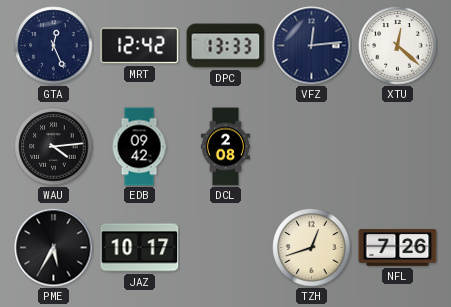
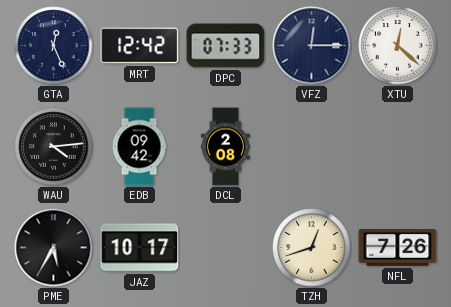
DPC: 13:33 -> 07:33
VFZ: 12:14 -> 12:15
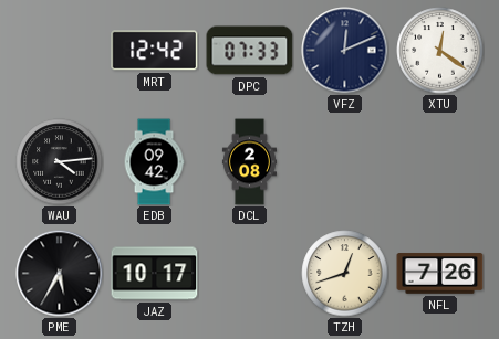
GTA: 12:26 -> none
VFZ: 12:15 -> 12:11
XTU: 12:22 -> 12:21
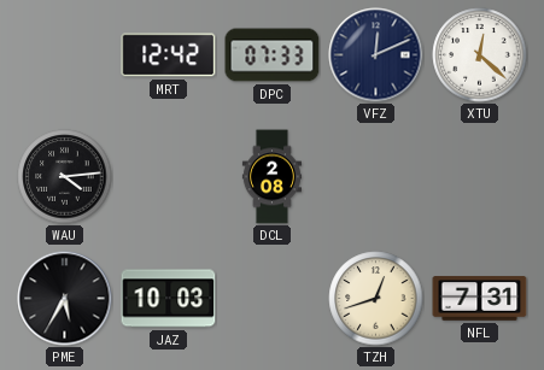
XTU: 12:21 -> 12:22
EDB: 09:42 -> none
JAZ: 10:17 -> 10:03
NFL: 7:26 -> 7:31
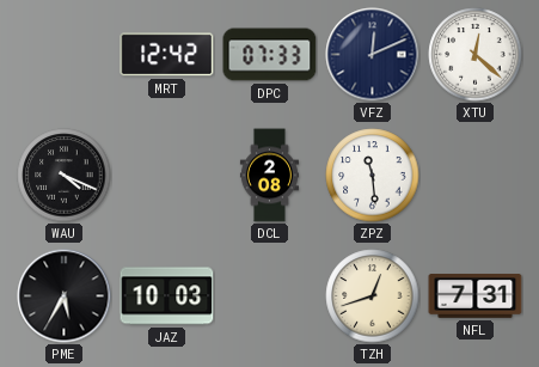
WAU: 4:14 -> 4:19
ZPZ: none -> 11:29
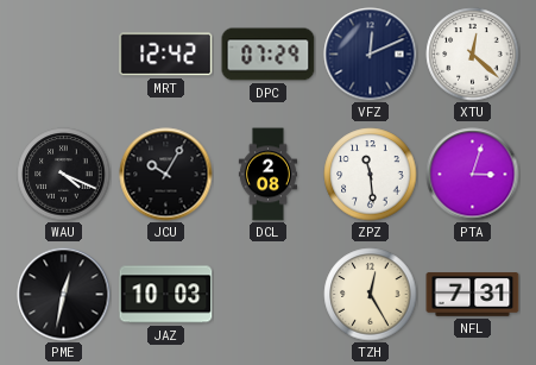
DPC: 07:33 -> 07:29
JCU: none -> 10:05
PTA: none -> 3:03
PME: 5:35 -> 12:32
TZH: 12:42 -> 12:25
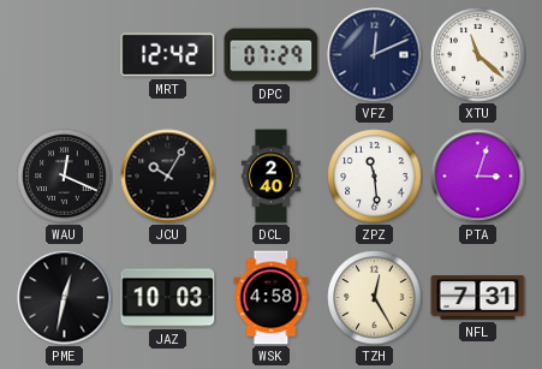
XTU: 12:22 -> 11:22
WAU: 4:19 -> 12:19
DCL: 2:08 -> 2:40
WSK: none -> 4:58
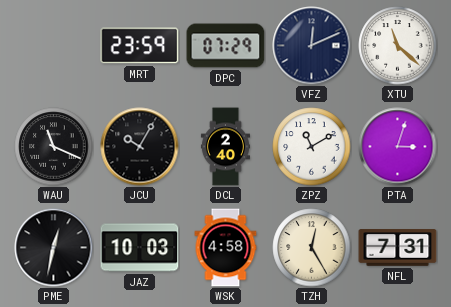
MRT: 12:42 -> 23:59
WAU: 12:19 -> 11:19
ZPZ: 11:29 -> 11:10
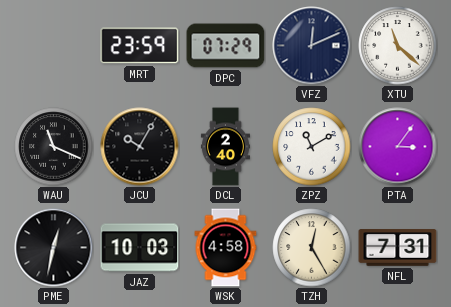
PTA: 3:03 -> 3:06
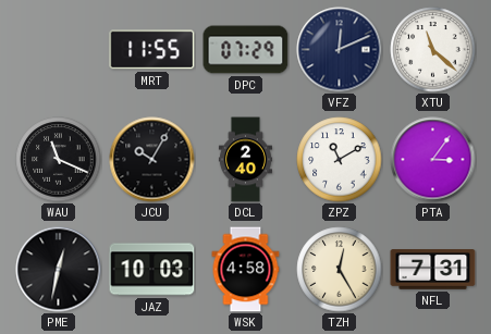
MRT: 23:59 -> 11:55
